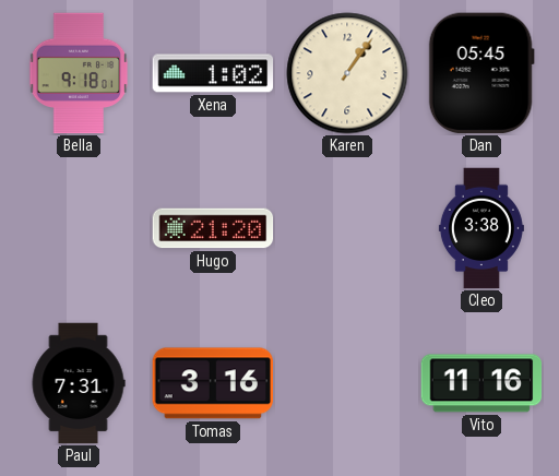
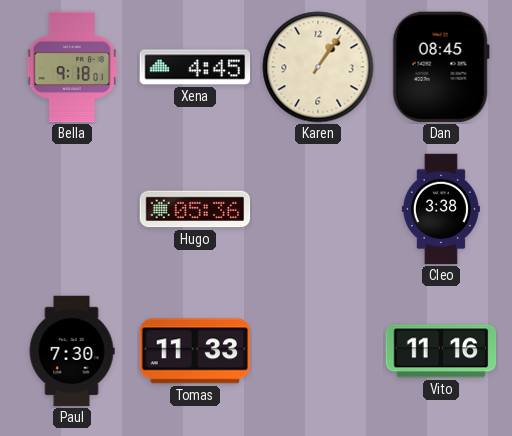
Xena: 1:02 -> 4:45
Dan: 05:45 -> 08:45
Hugo: 21:20 -> 05:36
Paul: 7:31 -> 7:30
Tomas: 3:16 -> 11:33
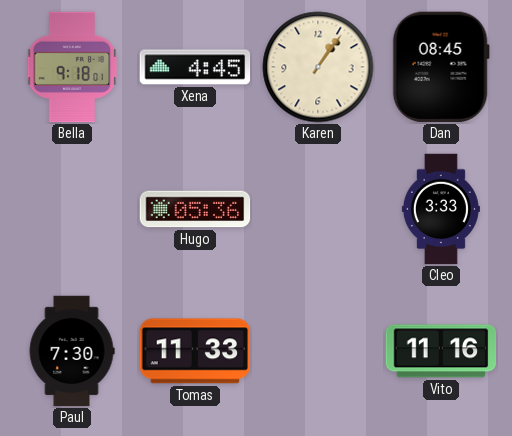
Cleo: 3:38 -> 3:33
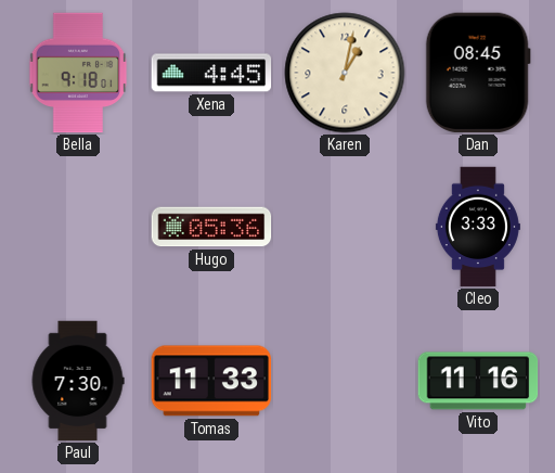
Karen: 1:06 -> 1:02
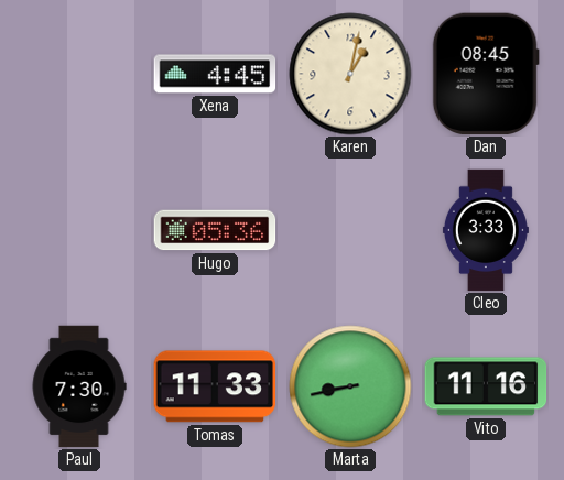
Bella: 9:18 -> none
Marta: none -> 8:43
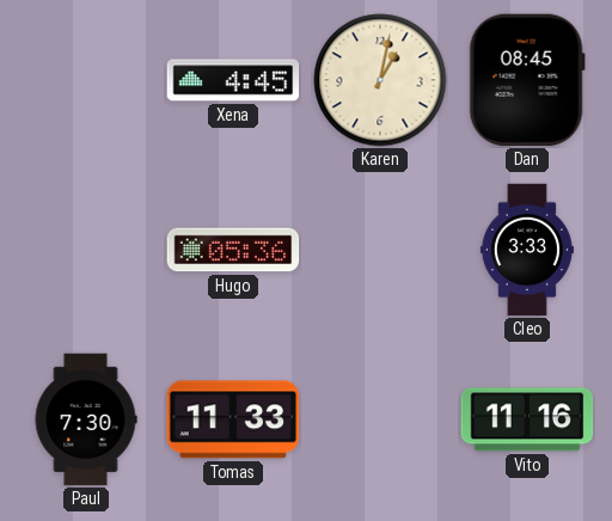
Marta: 8:43 -> none
